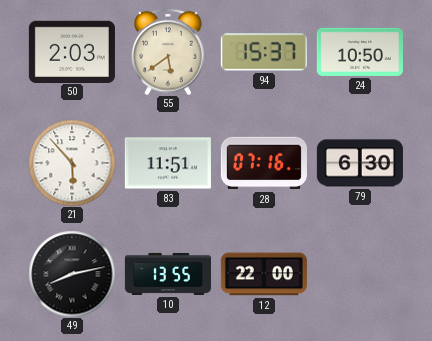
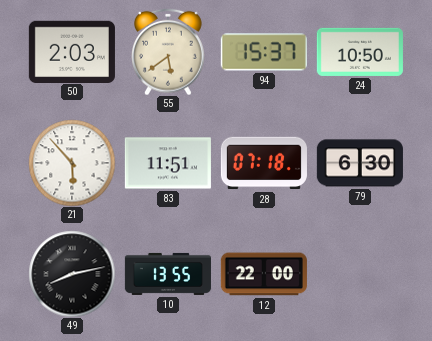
28: 07:16 -> 07:18
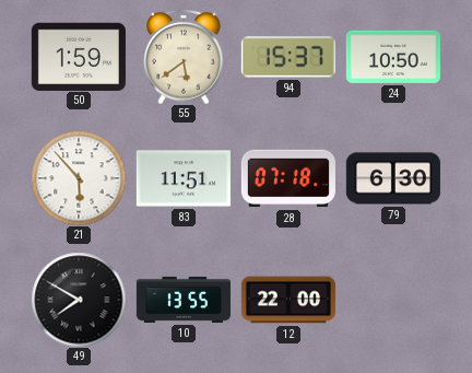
50: 2:03 -> 1:59
49: 8:13 -> 7:50
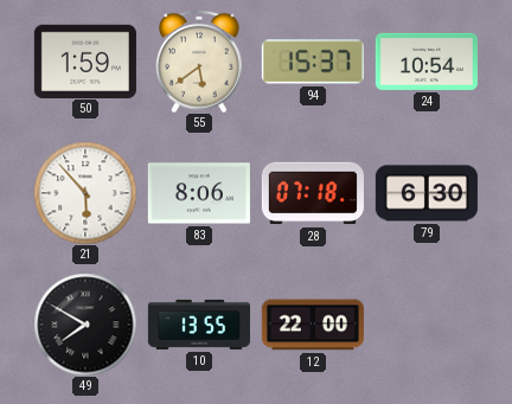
24: 10:50 -> 10:54
83: 11:51 -> 8:06
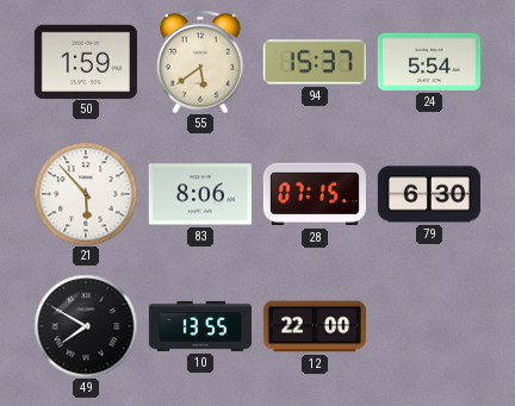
24: 10:54 -> 5:54
28: 07:18 -> 07:15
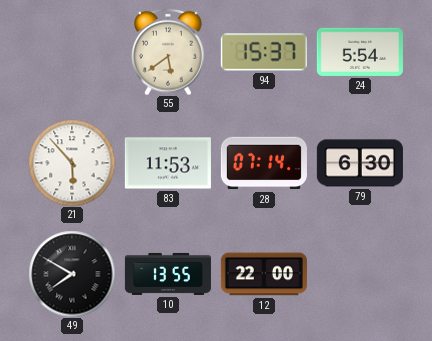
50: 1:59 -> none
83: 8:06 -> 11:53
28: 07:15 -> 07:14
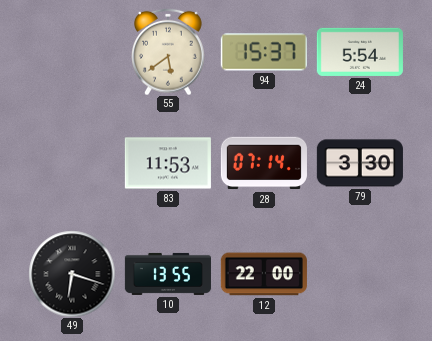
21: 5:53 -> none
79: 6:30 -> 3:30
49: 7:50 -> 6:18
